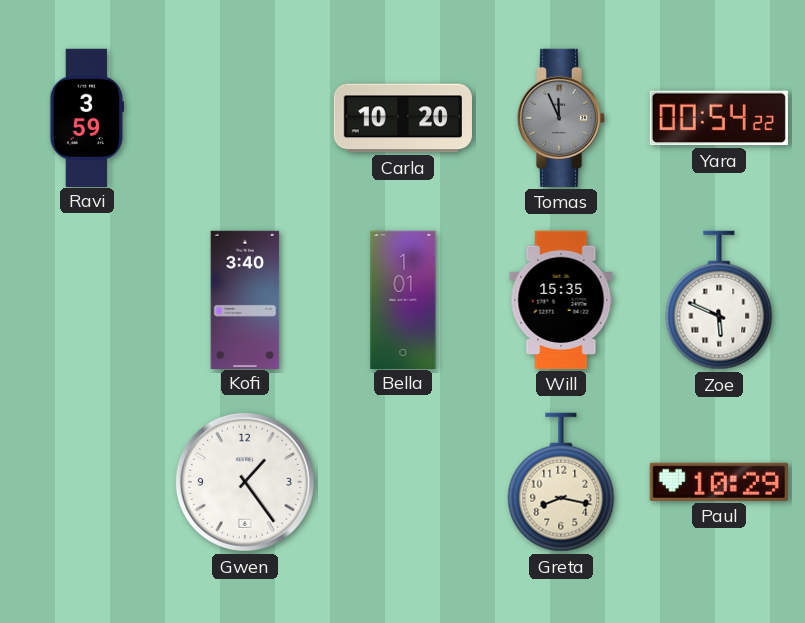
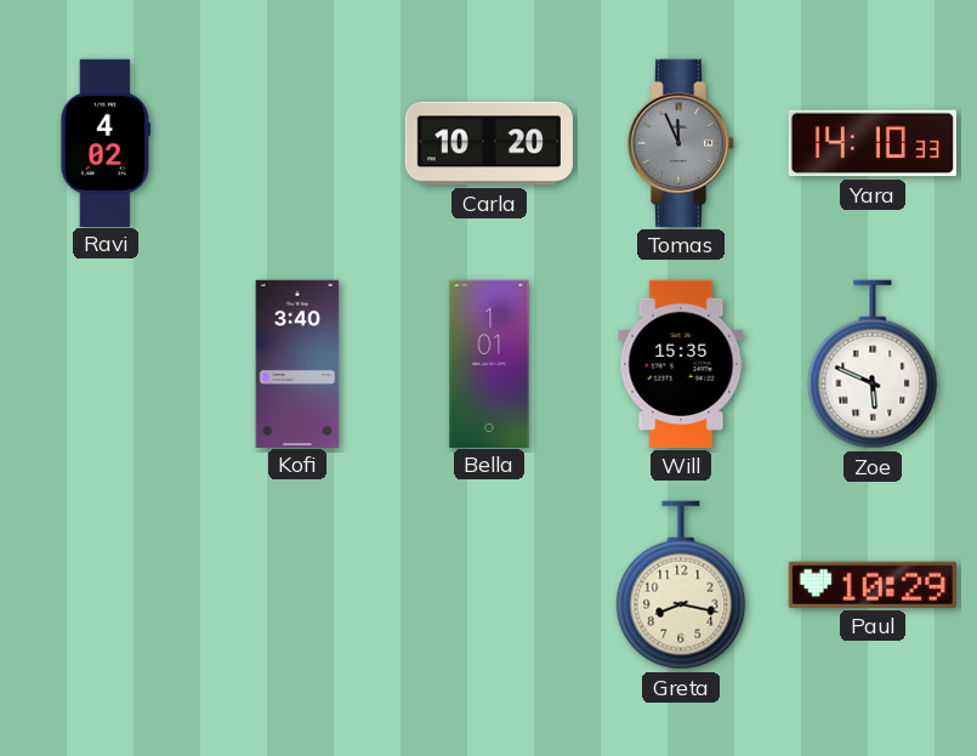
Ravi: 3:59 -> 4:02
Yara: 00:54 -> 14:10
Gwen: 1:24 -> none
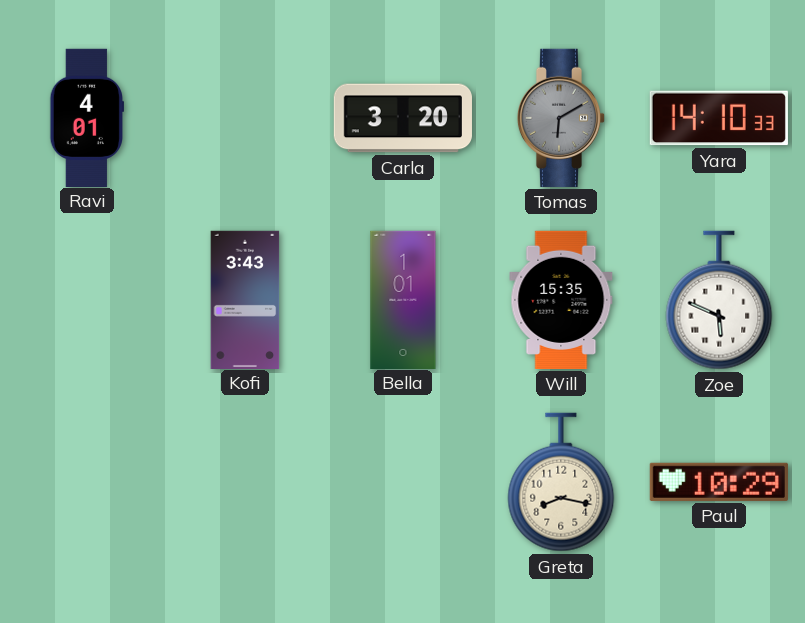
Ravi: 4:02 -> 4:01
Carla: 10:20 -> 3:20
Tomas: 11:56 -> 6:10
Kofi: 3:40 -> 3:43
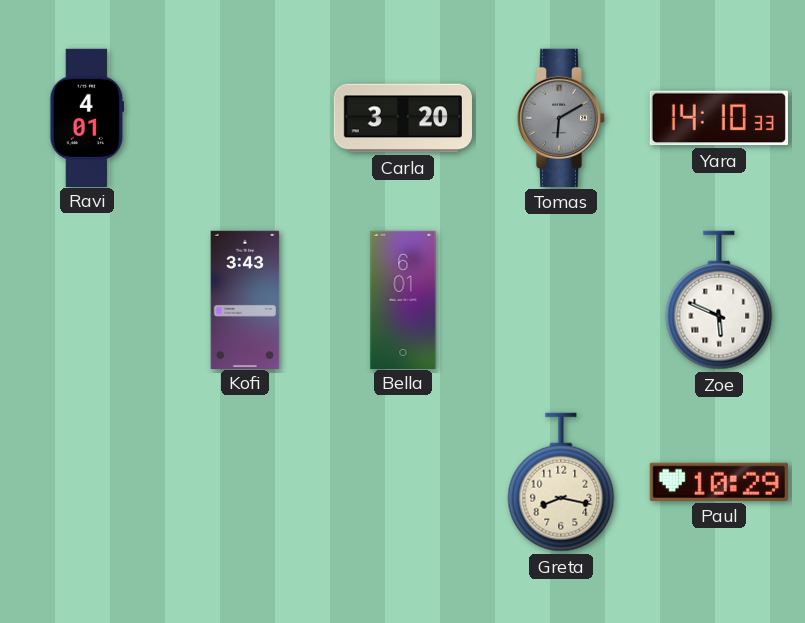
Bella: 1:01 -> 6:01
Will: 15:35 -> none
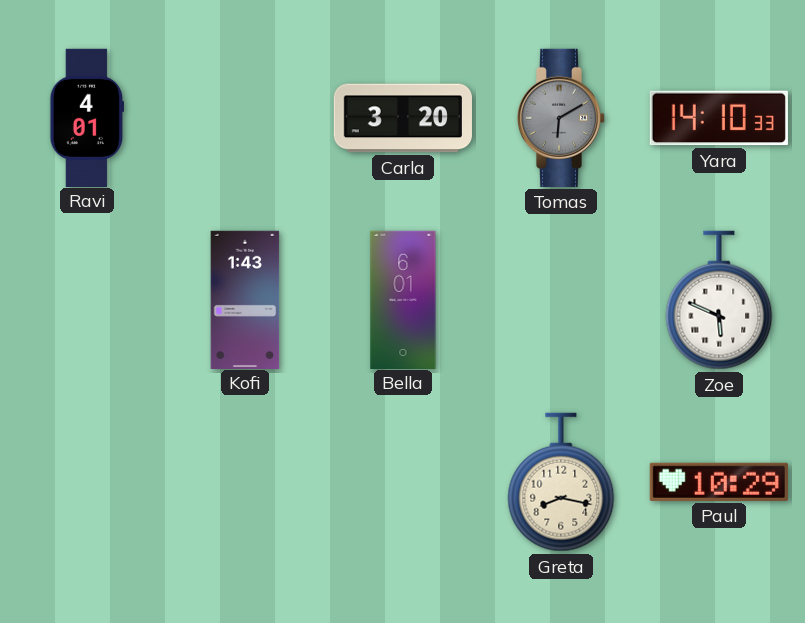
Kofi: 3:43 -> 1:43
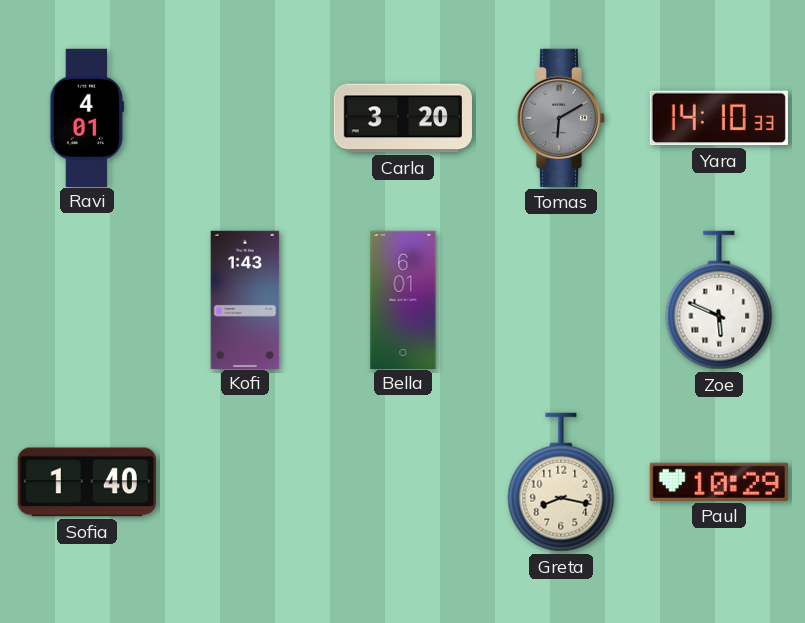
Sofia: none -> 1:40
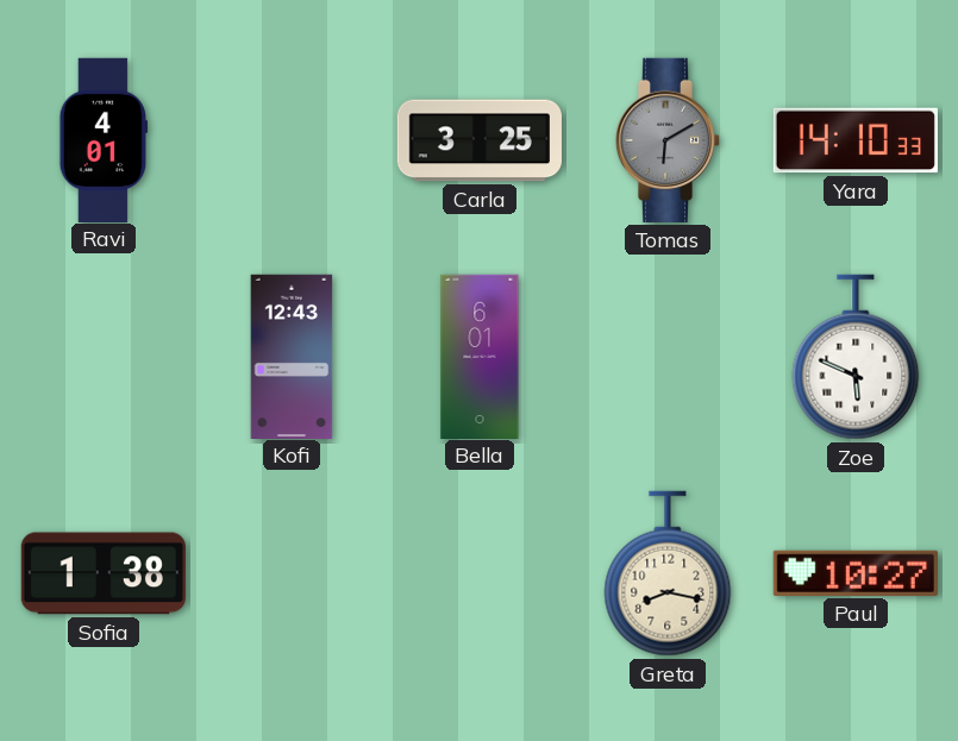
Carla: 3:20 -> 3:25
Kofi: 1:43 -> 12:43
Sofia: 1:40 -> 1:38
Paul: 10:29 -> 10:27
